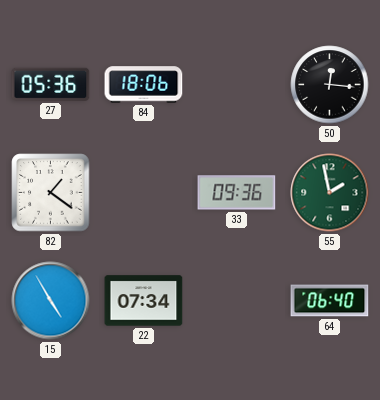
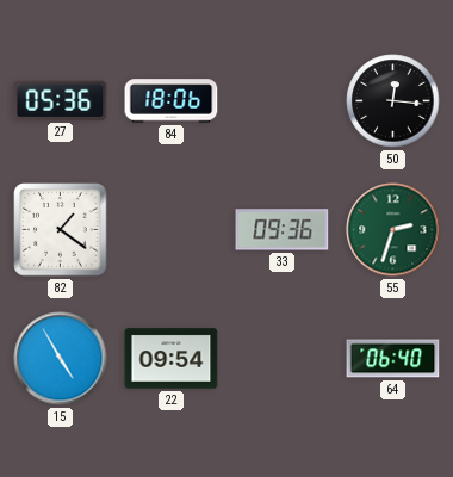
55: 1:58 -> 2:33
22: 07:34 -> 09:54
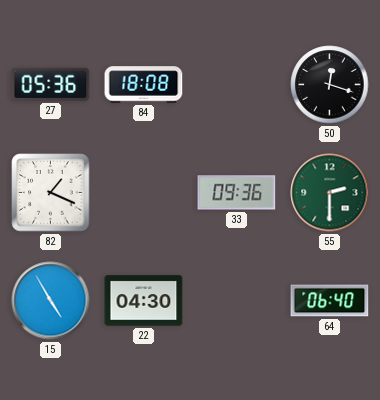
84: 18:06 -> 18:08
50: 12:16 -> 12:18
82: 1:21 -> 1:19
55: 2:33 -> 2:30
22: 09:54 -> 04:30
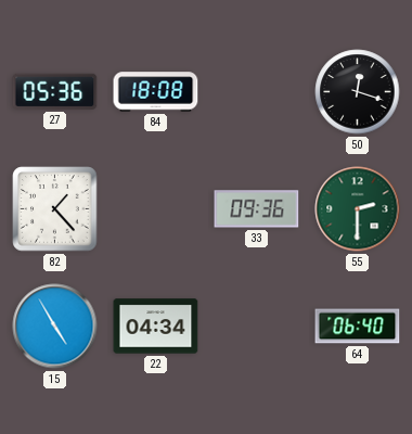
82: 1:19 -> 1:23
22: 04:30 -> 04:34
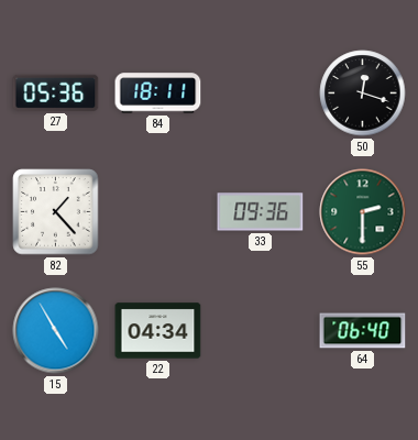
84: 18:08 -> 18:11
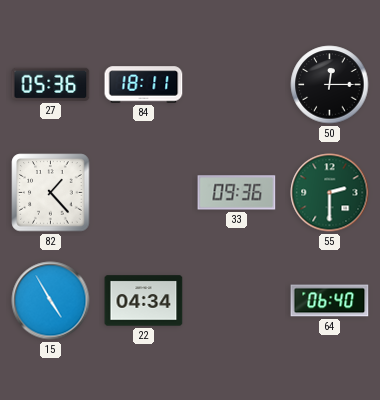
50: 12:18 -> 12:15
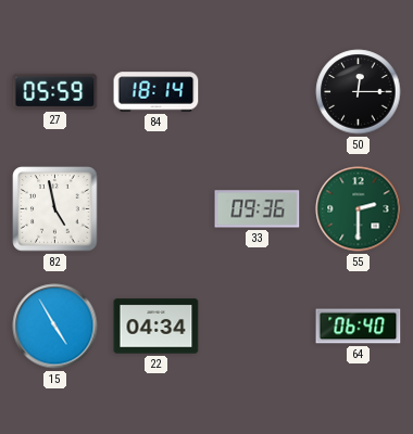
27: 05:36 -> 05:59
84: 18:11 -> 18:14
82: 1:23 -> 4:58
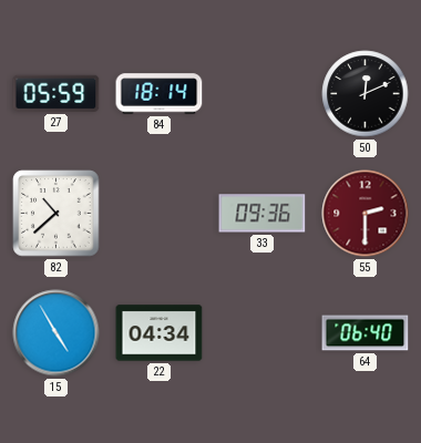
50: 12:15 -> 12:11
82: 4:58 -> 10:38
55 dial: green -> burgundy
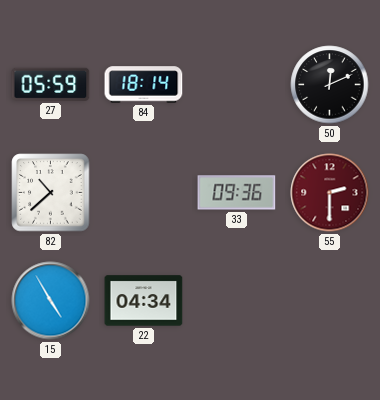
64: 06:40 -> none
